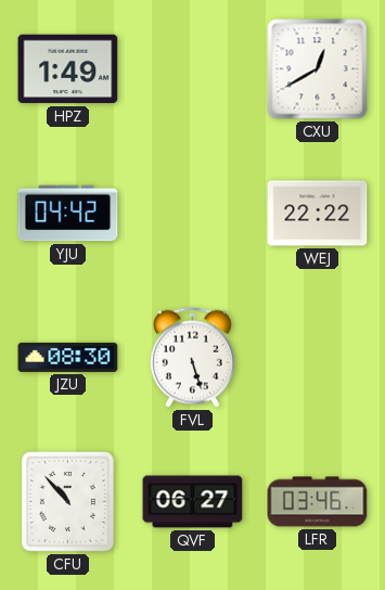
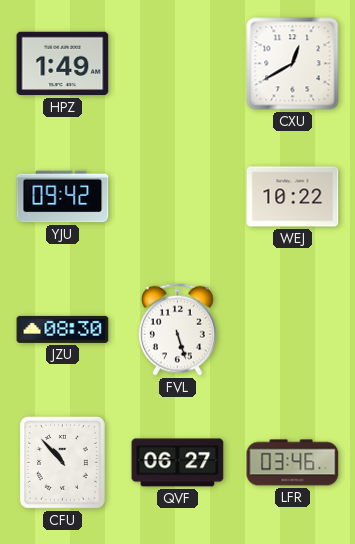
YJU: 04:42 -> 09:42
WEJ: 22:22 -> 10:22
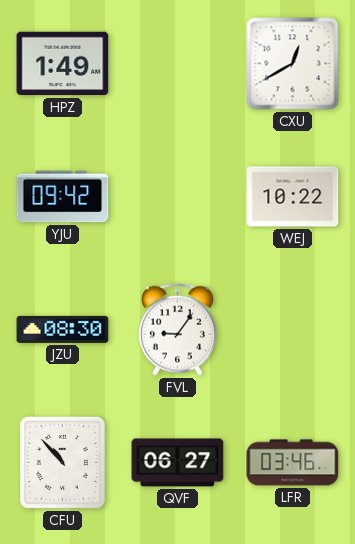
FVL: 5:27 -> 9:06
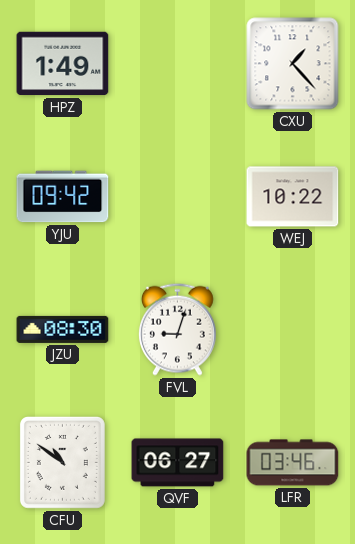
CXU: 12:40 -> 1:23
FVL: 9:06 -> 9:03
CFU: 10:53 -> 10:51
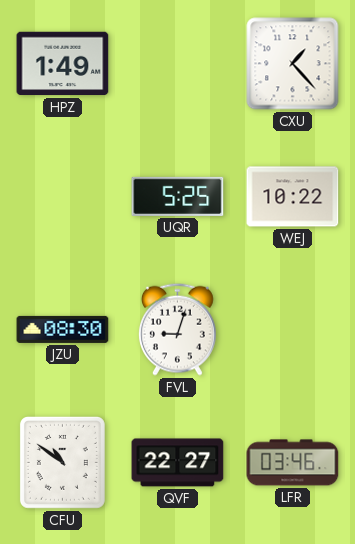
YJU: 09:42 -> none
UQR: none -> 5:25
QVF: 06:27 -> 22:27
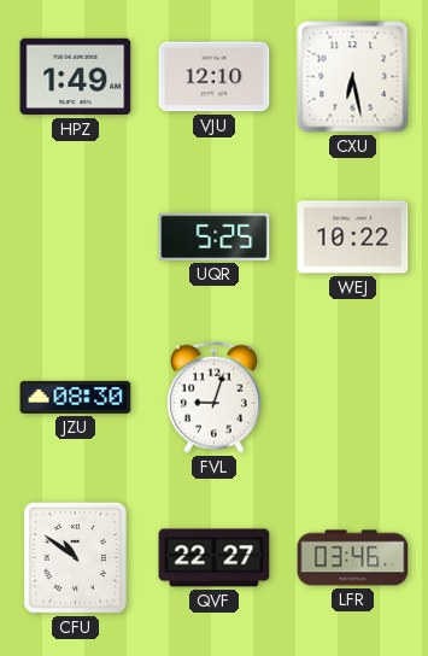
VJU: none -> 12:10
CXU: 1:23 -> 6:28
